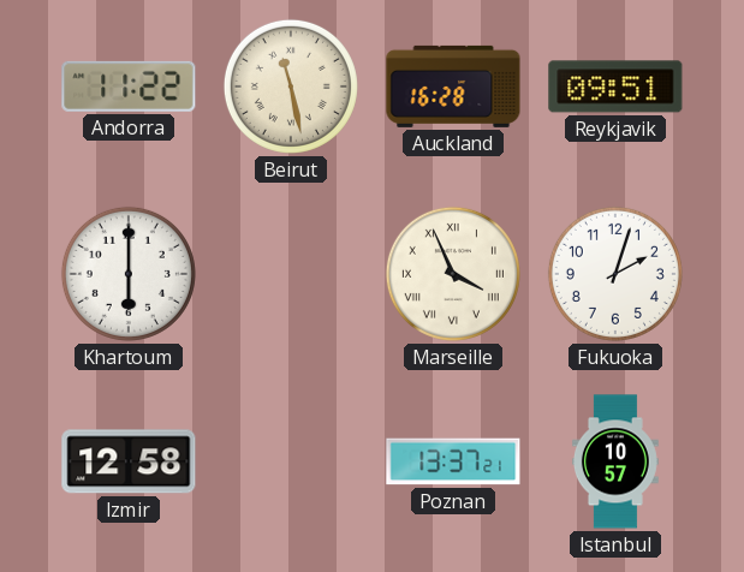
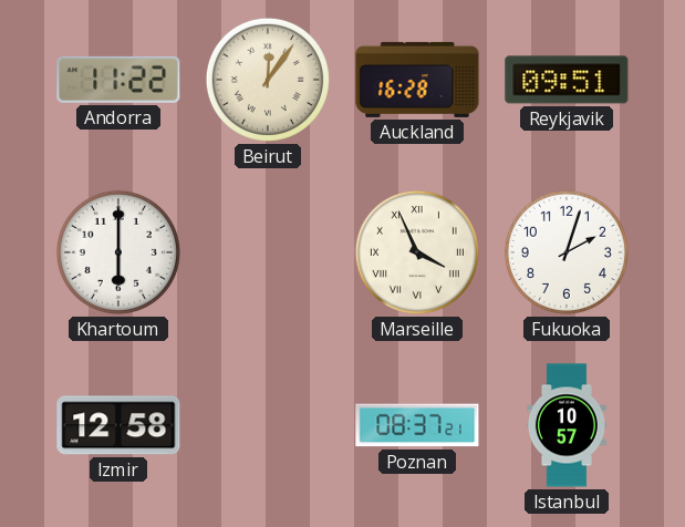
Beirut: 11:28 -> 12:06
Poznan: 13:37 -> 08:37
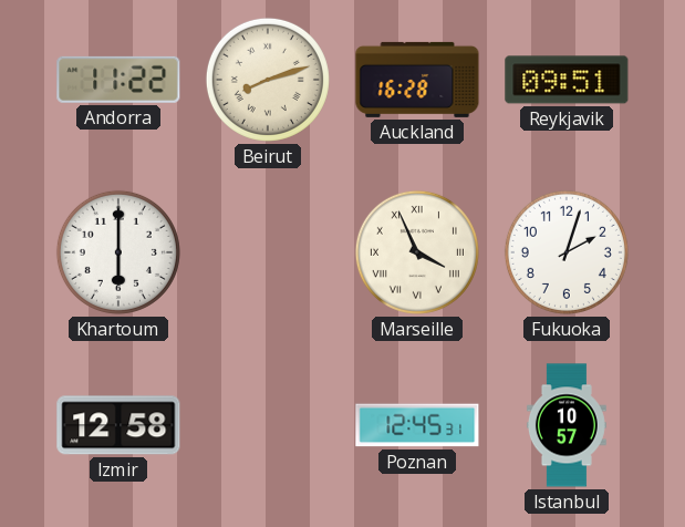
Beirut: 12:06 -> 8:12
Poznan: 08:37 -> 12:45
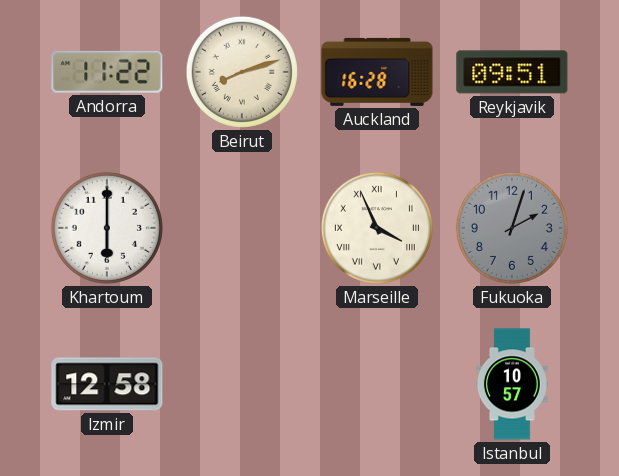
Fukuoka dial: white -> grey
Poznan: 12:45 -> none
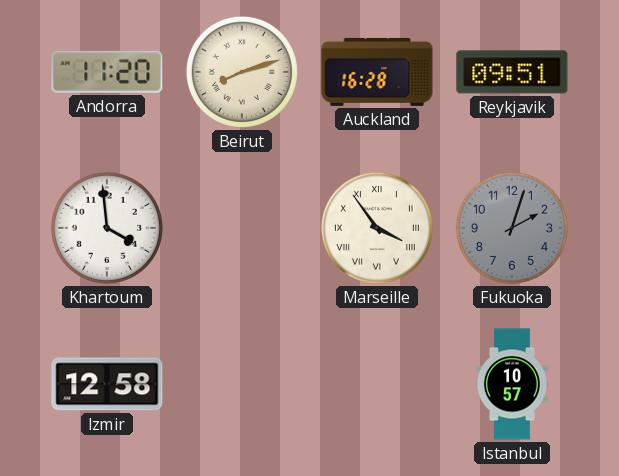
Andorra: 11:22 -> 11:20
Khartoum: 6:00 -> 3:59
Marseille: 3:56 -> 3:54
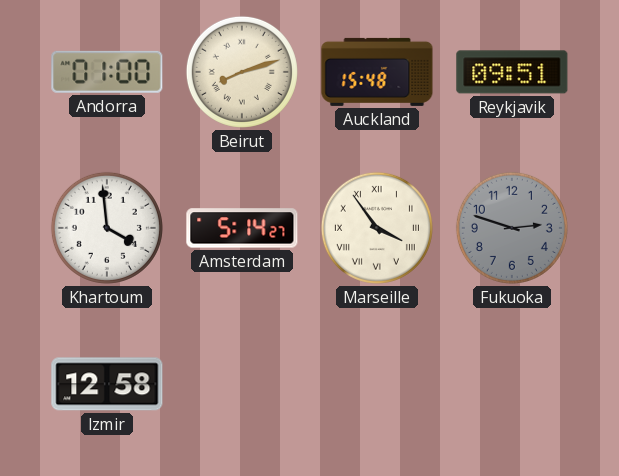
Andorra: 11:20 -> 01:00
Auckland: 16:28 -> 15:48
Amsterdam: none -> 5:14
Fukuoka: 2:03 -> 2:48
Istanbul: 10:57 -> none
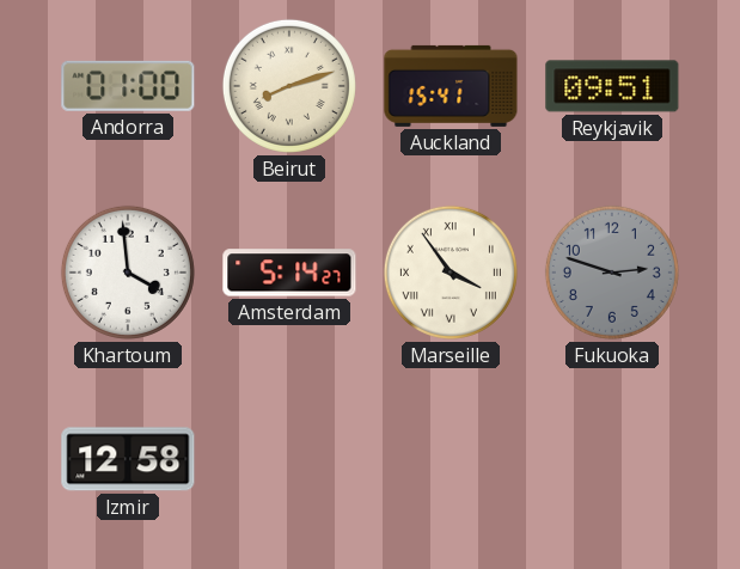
Auckland: 15:48 -> 15:41
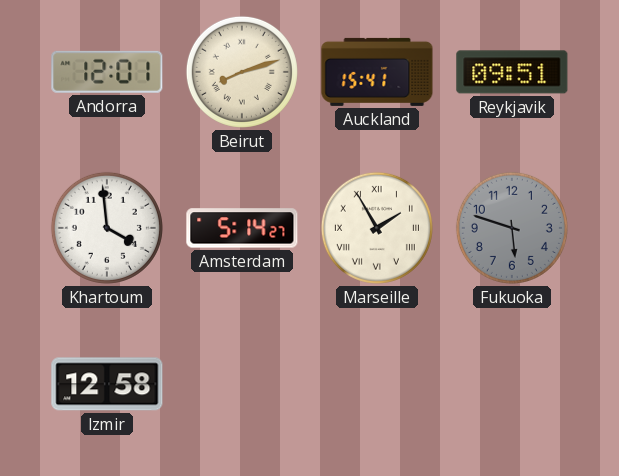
Andorra: 01:00 -> 12:01
Marseille: 3:54 -> 1:55
Fukuoka: 2:48 -> 5:48
